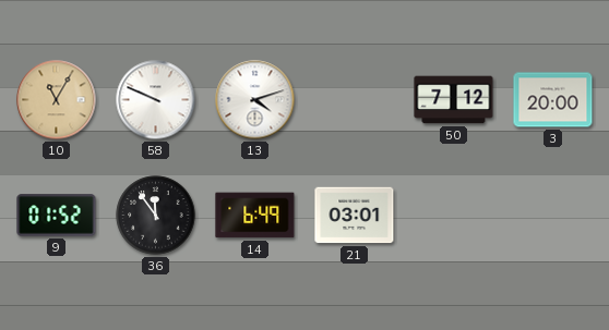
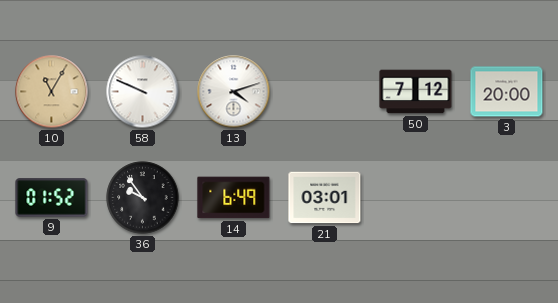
36: 11:54 -> 9:54
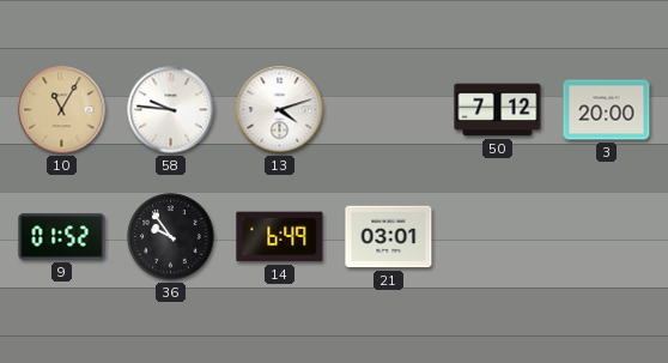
58: 9:49 -> 9:46
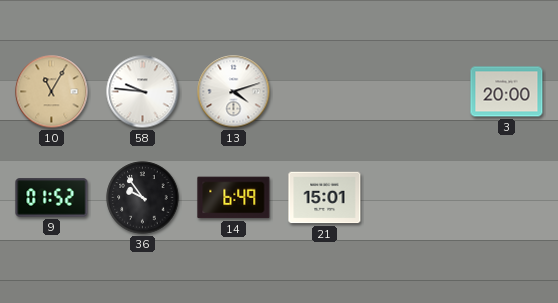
50: 7:12 -> none
21: 03:01 -> 15:01
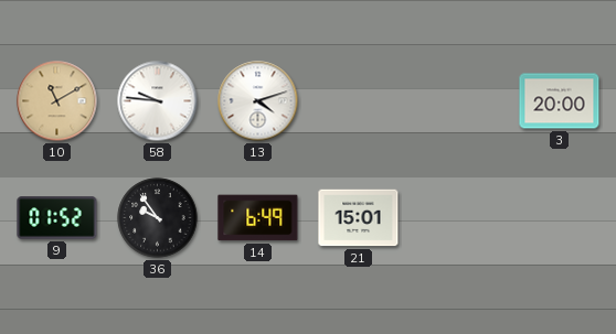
10: 11:05 -> 11:10
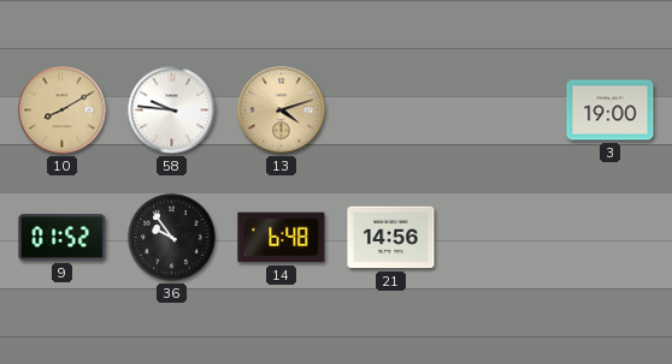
10: 11:10 -> 8:10
13 dial: white -> champagne
3: 20:00 -> 19:00
14: 6:49 -> 6:48
21: 15:01 -> 14:56
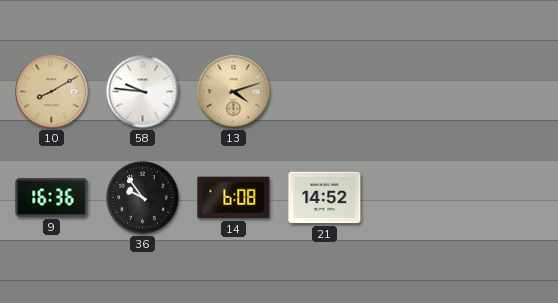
3: 19:00 -> none
9: 01:52 -> 16:36
14: 6:48 -> 6:08
21: 14:56 -> 14:52
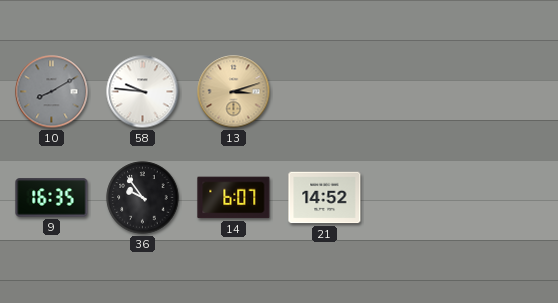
10 dial: champagne -> grey
13: 4:12 -> 3:12
9: 16:36 -> 16:35
14: 6:08 -> 6:07
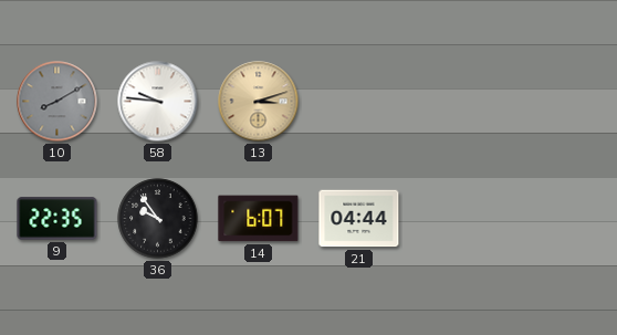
9: 16:35 -> 22:35
21: 14:52 -> 04:44
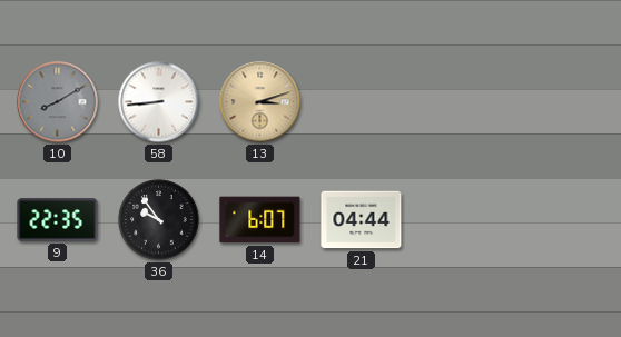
58: 9:46 -> 8:44
